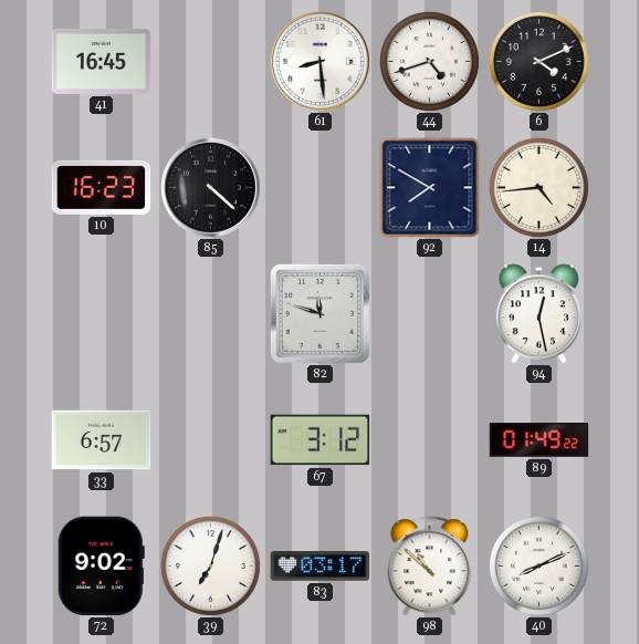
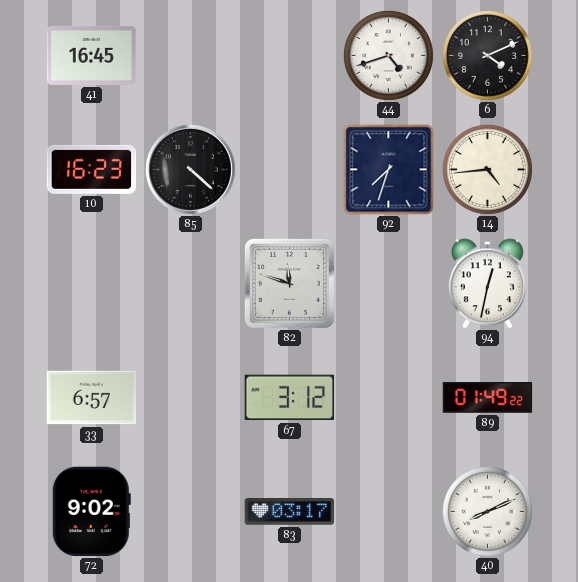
61: 8:29 -> none
92: 7:50 -> 7:33
94: 12:28 -> 12:32
39: 7:03 -> none
98: 10:52 -> none
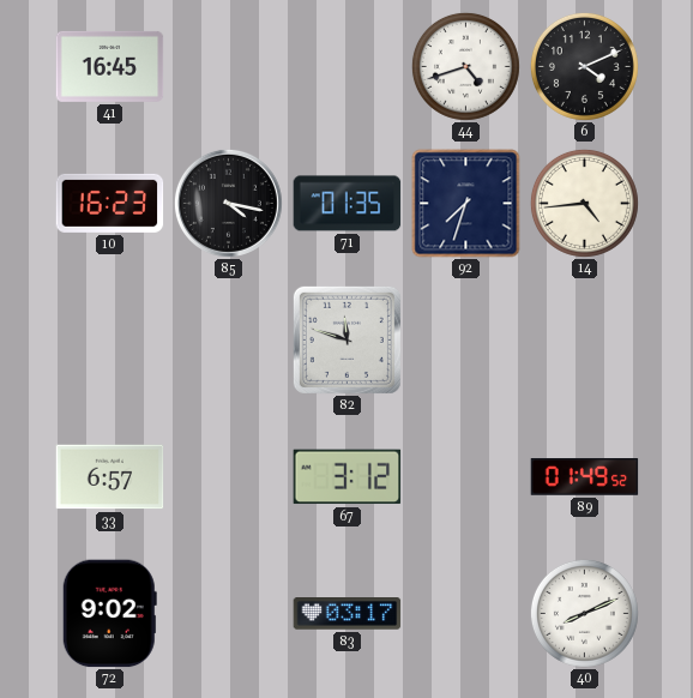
85: 4:22 -> 4:17
71: none -> 01:35
94: 12:32 -> none
89: 01:49:22 -> 01:49:52
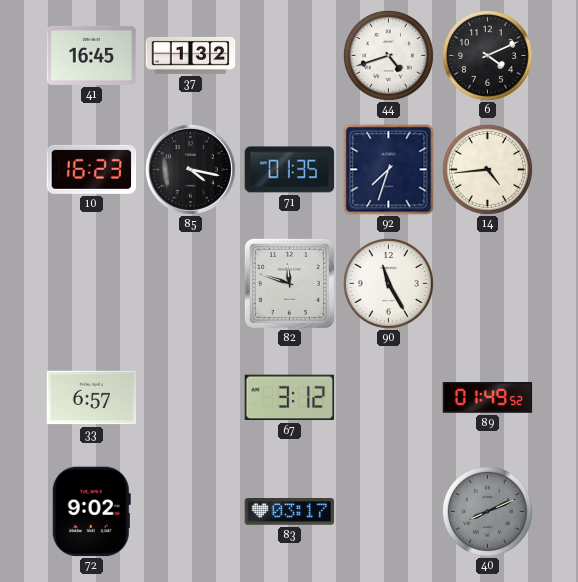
37: none -> 1:32
90: none -> 11:25
40 dial: white -> grey
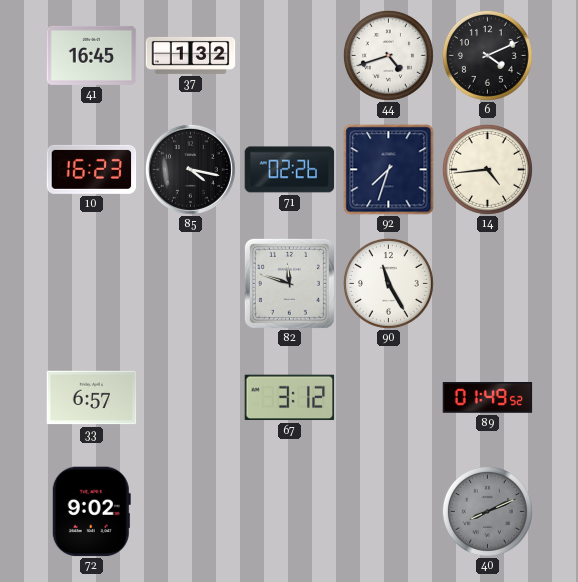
71: 01:35 -> 02:26
83: 03:17 -> none
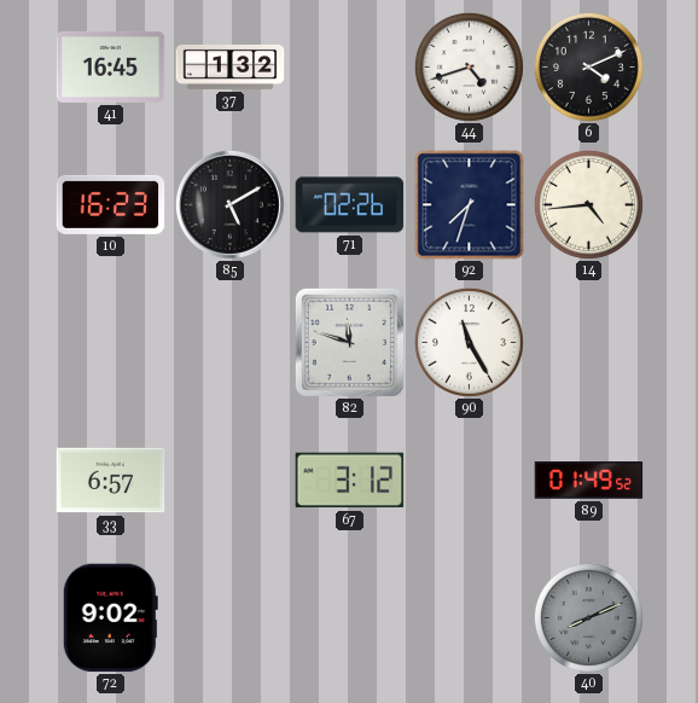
85: 4:17 -> 5:10
